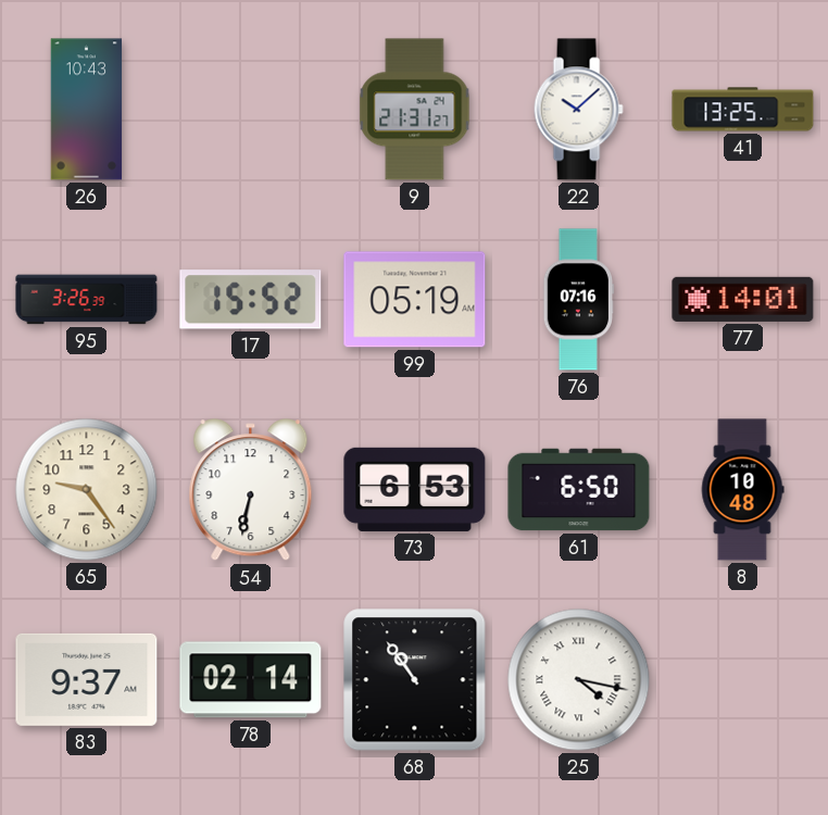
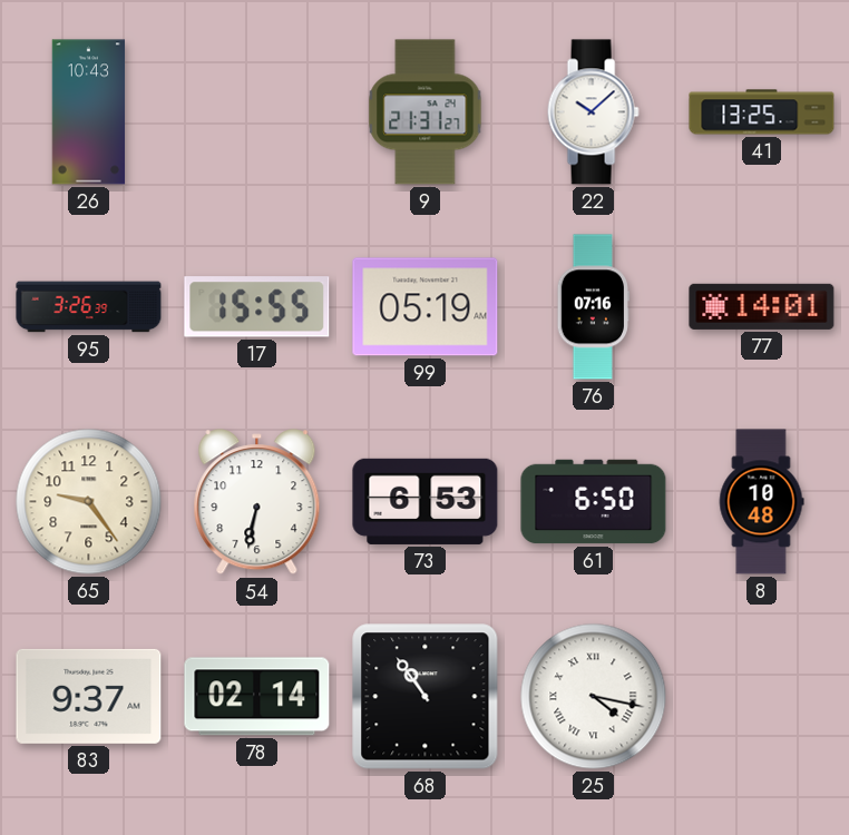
17: 15:52 -> 15:55
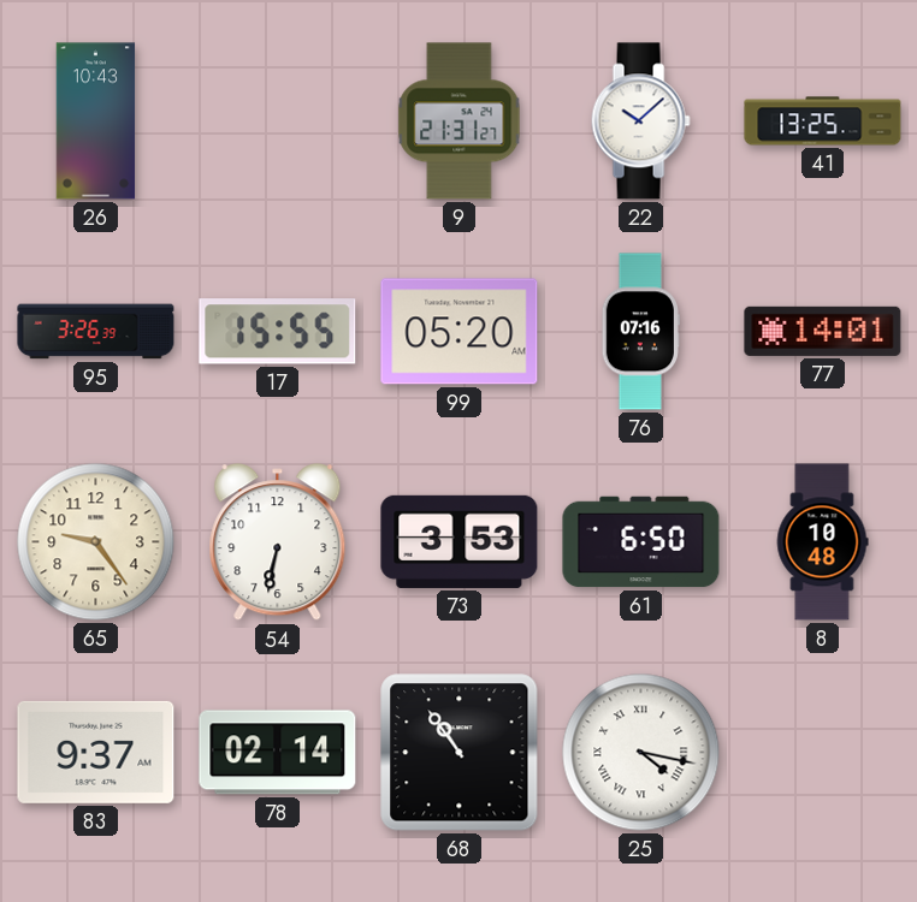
99: 05:19 -> 05:20
73: 6:53 -> 3:53
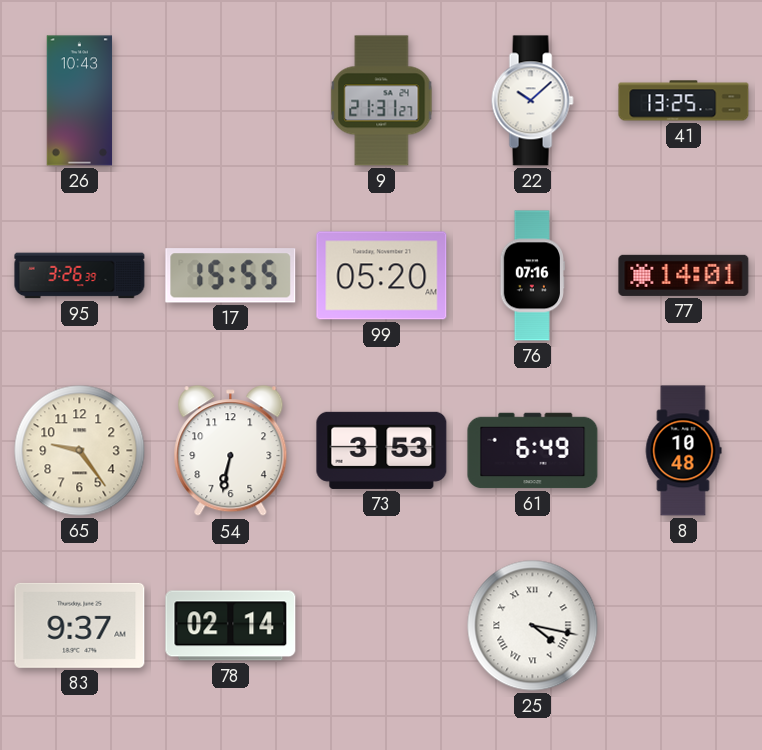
61: 6:50 -> 6:49
68: 10:54 -> none
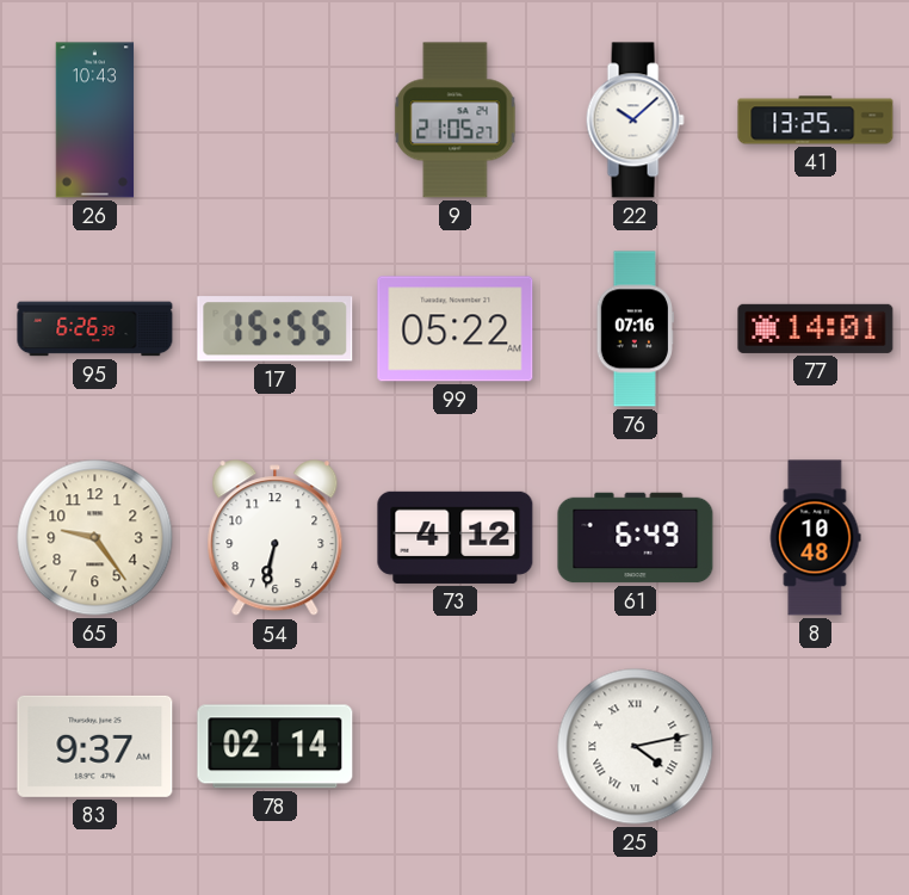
9: 21:31 -> 21:05
95: 3:26 -> 6:26
99: 05:20 -> 05:22
73: 3:53 -> 4:12
25: 4:17 -> 4:13
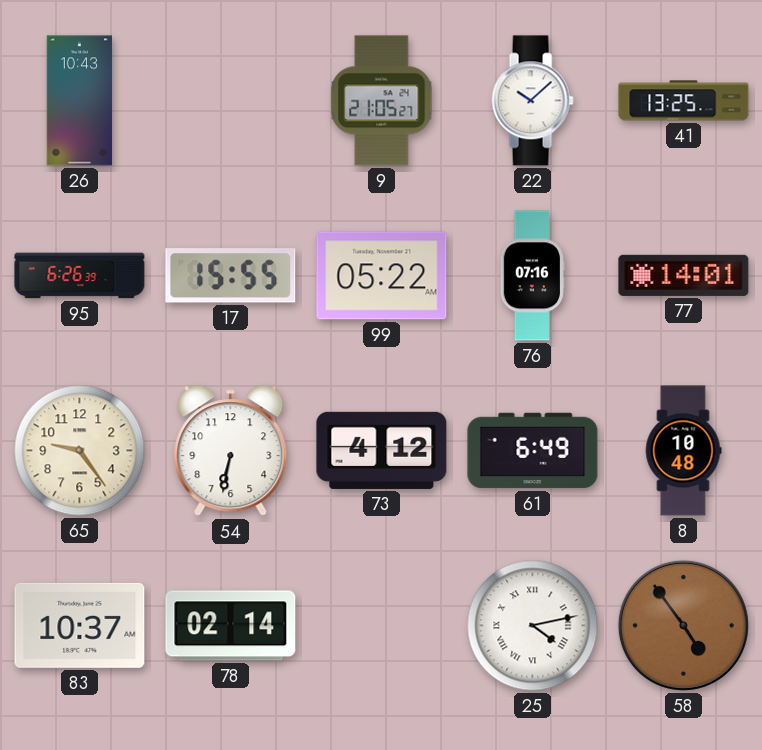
83: 9:37 -> 10:37
58: none -> 4:54
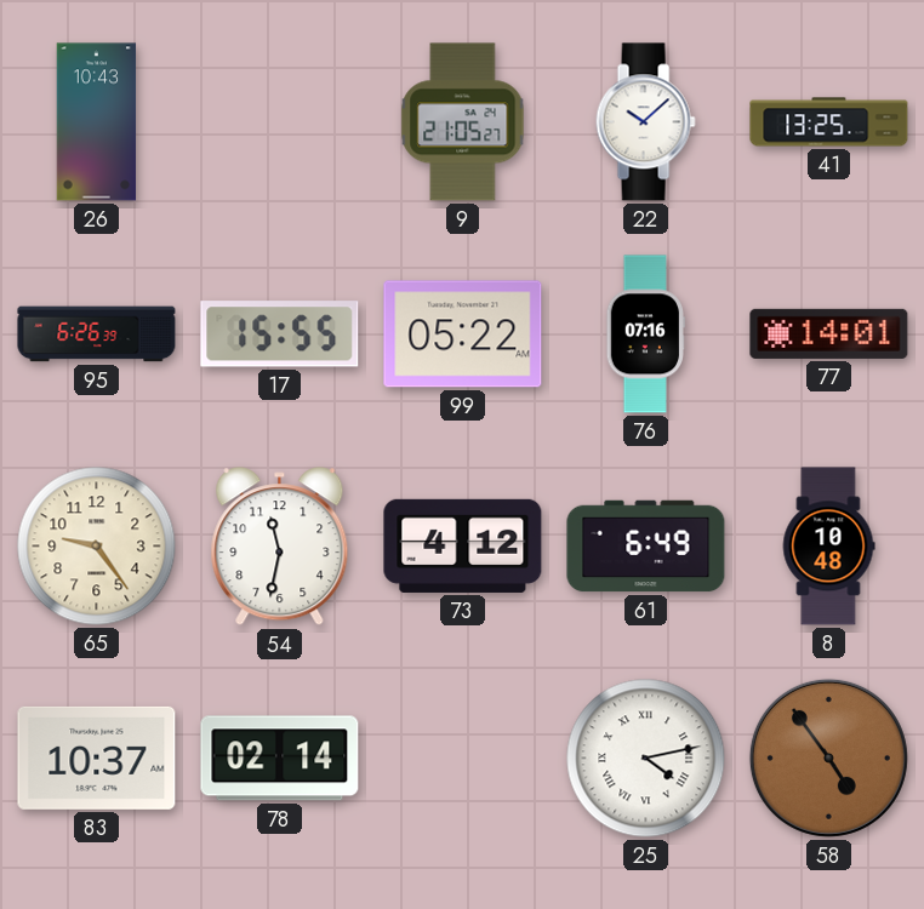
54: 6:32 -> 11:32
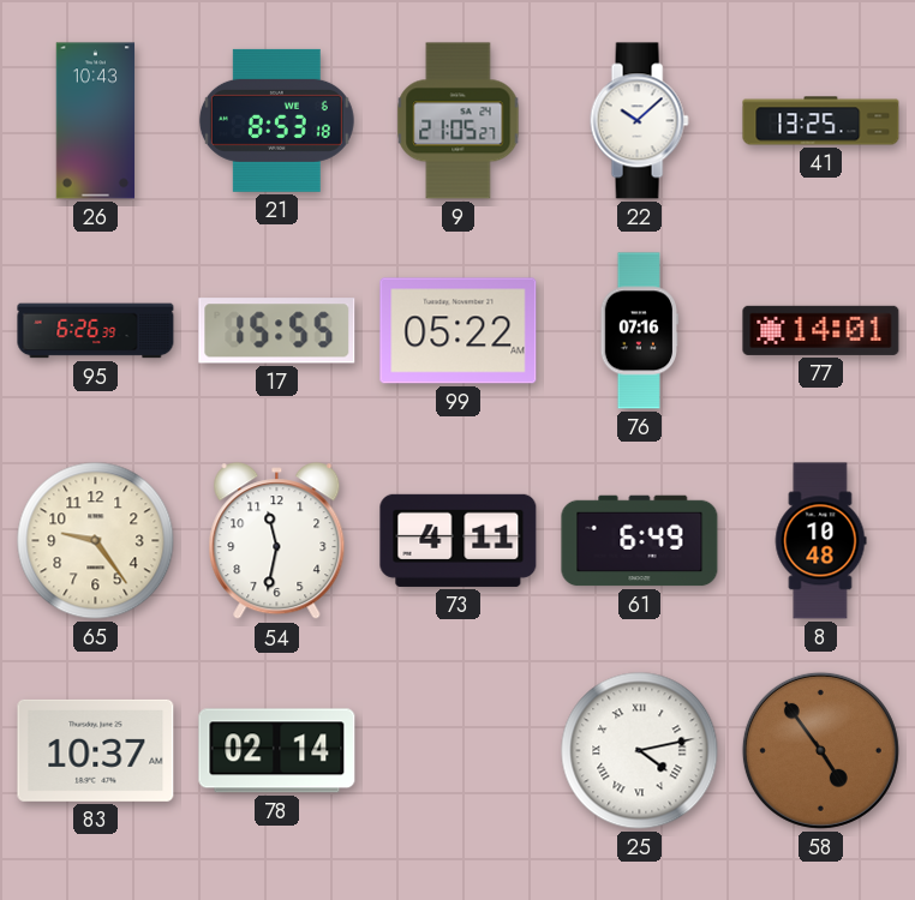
21: none -> 8:53
73: 4:12 -> 4:11
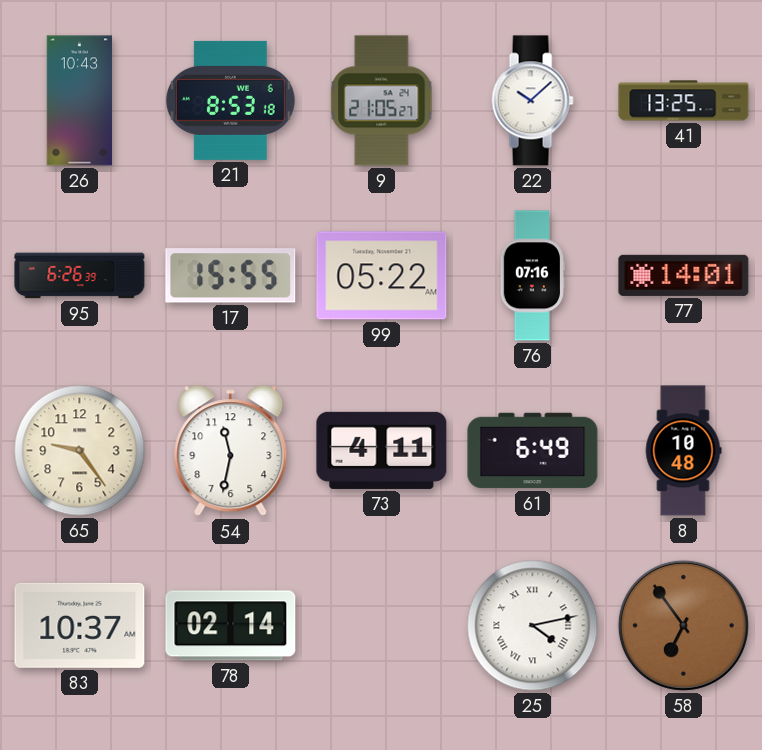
58: 4:54 -> 6:54
